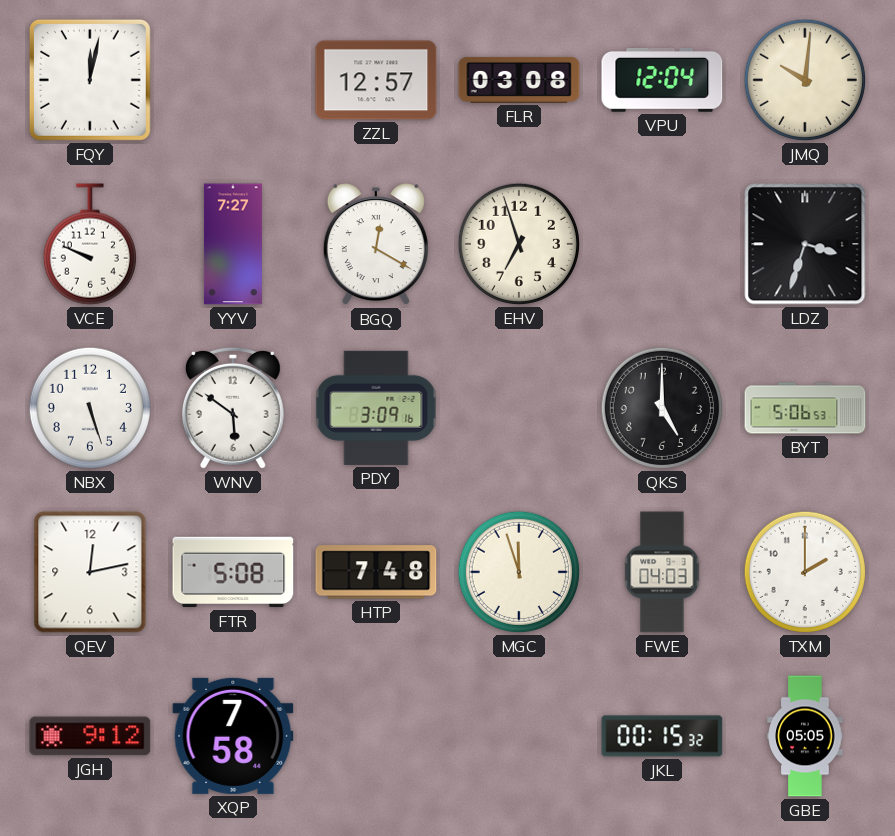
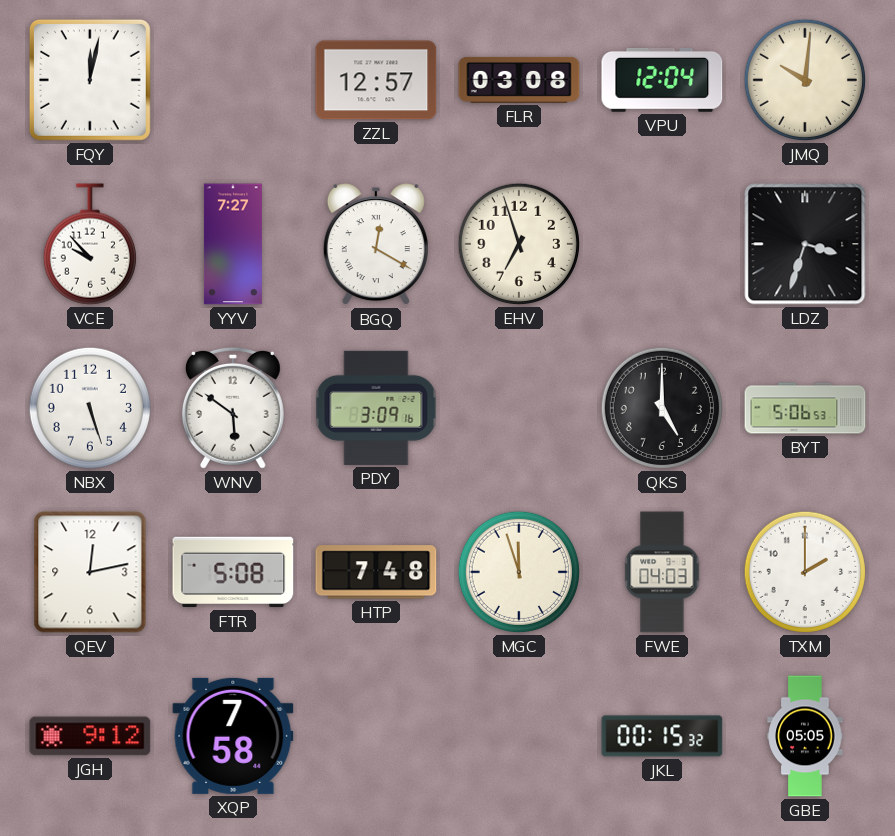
VCE: 9:49 -> 9:53
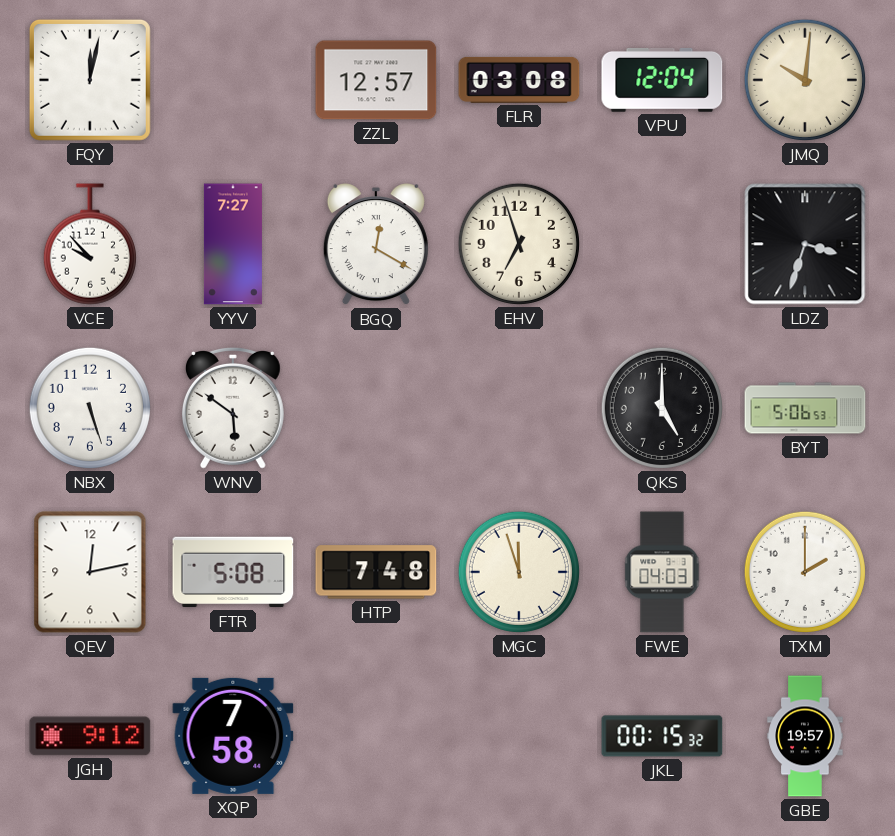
PDY: 3:09 -> none
GBE: 05:05 -> 19:57
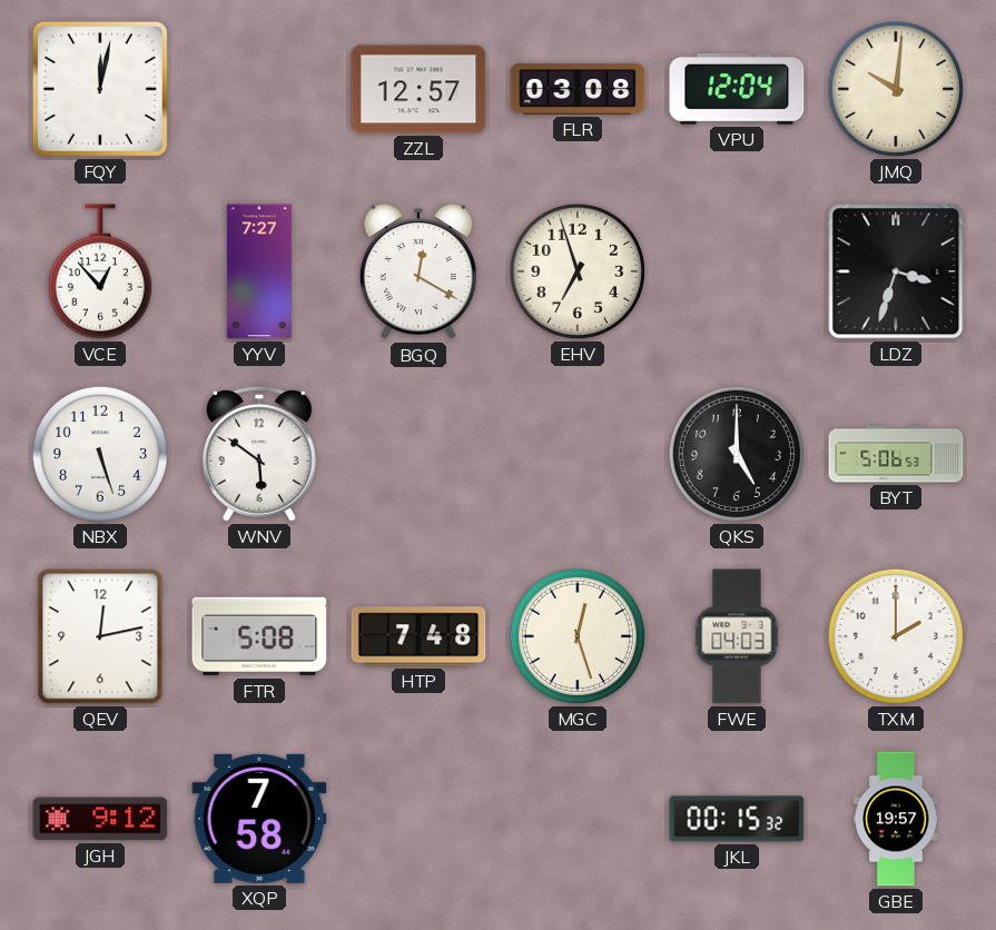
VCE: 9:53 -> 12:53
MGC: 11:57 -> 12:27
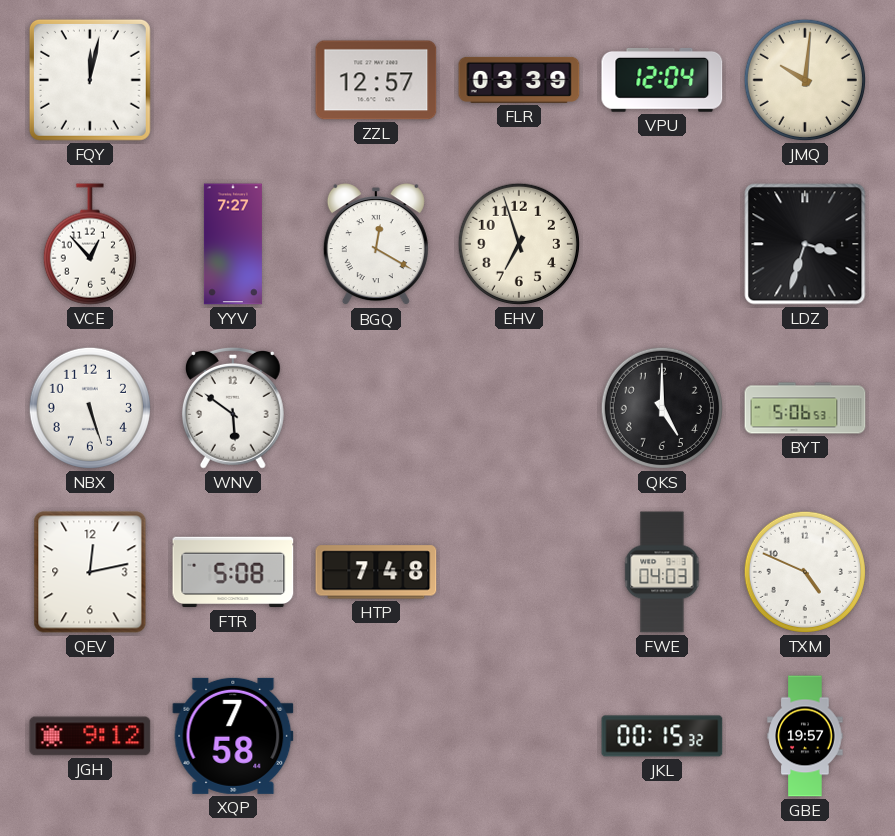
FLR: 03:08 -> 03:39
MGC: 12:27 -> none
TXM: 2:00 -> 4:49
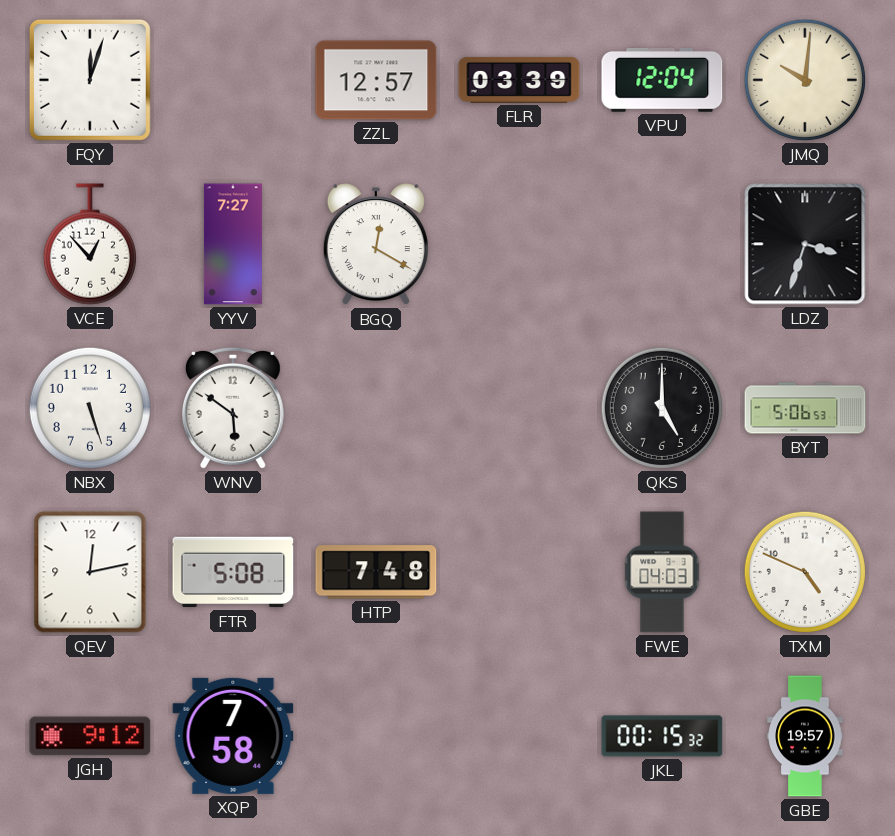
FQY: 12:02 -> 12:03
EHV: 6:57 -> none
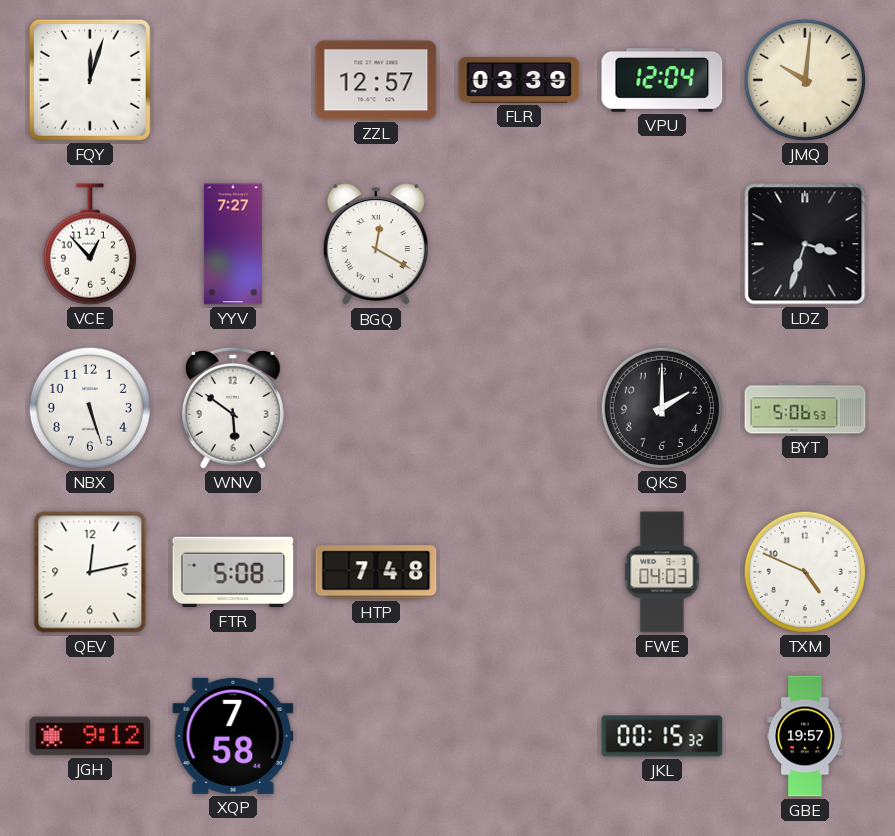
QKS: 5:00 -> 2:00
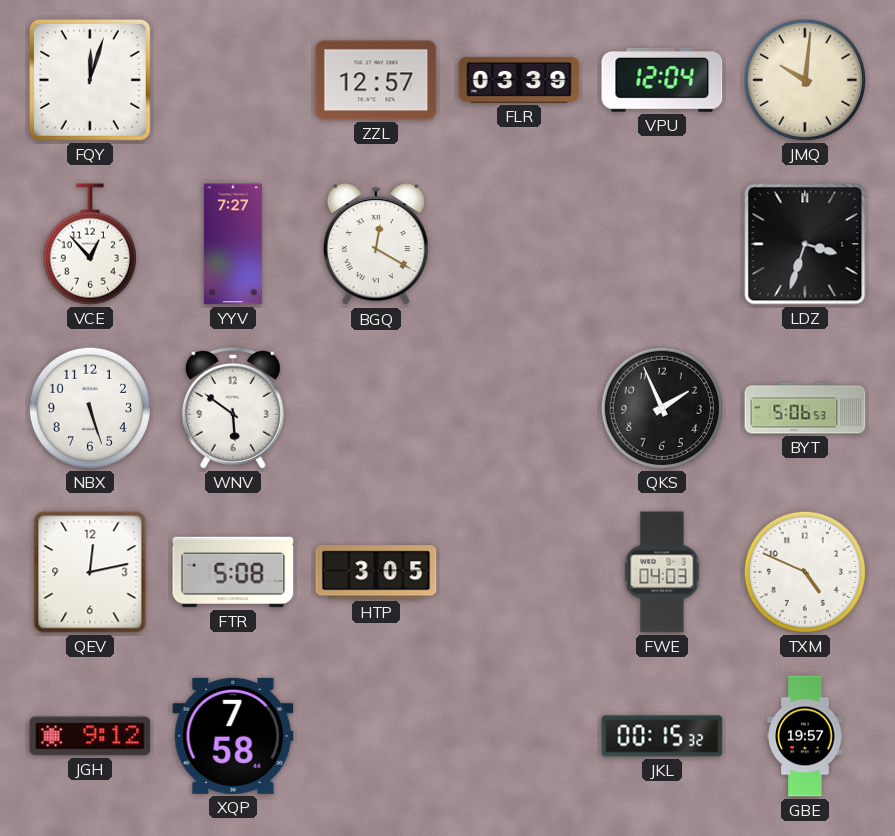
QKS: 2:00 -> 1:56
HTP: 7:48 -> 3:05
